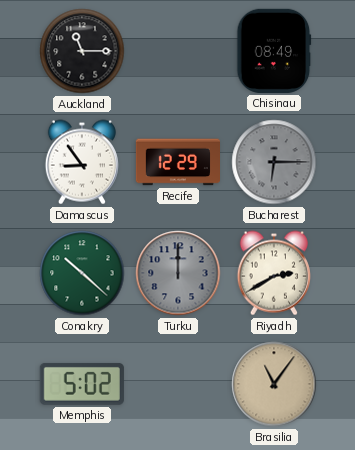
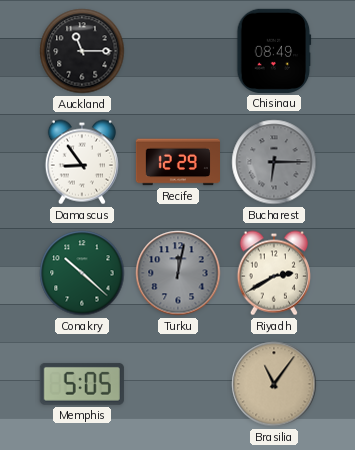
Turku: 12:00 -> 12:02
Memphis: 5:02 -> 5:05
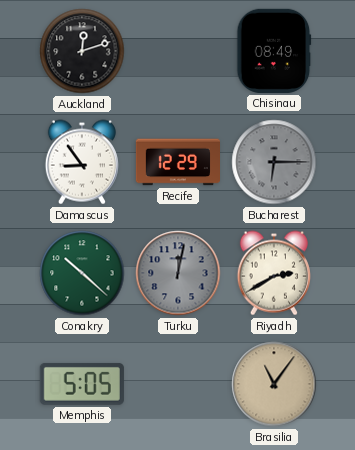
Auckland: 11:15 -> 12:12
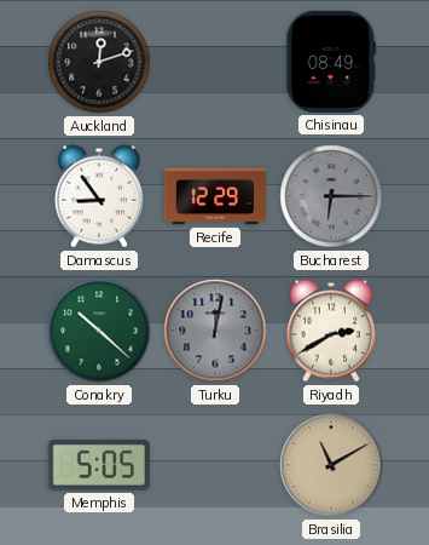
Brasilia: 11:06 -> 11:10
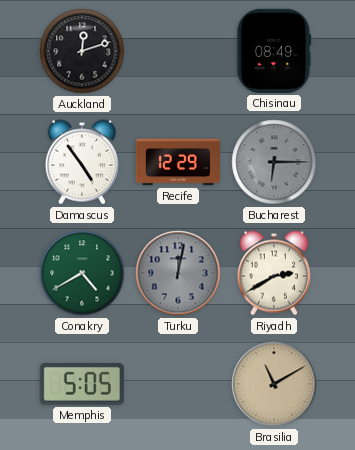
Damascus: 8:54 -> 4:54
Conakry: 10:22 -> 4:40
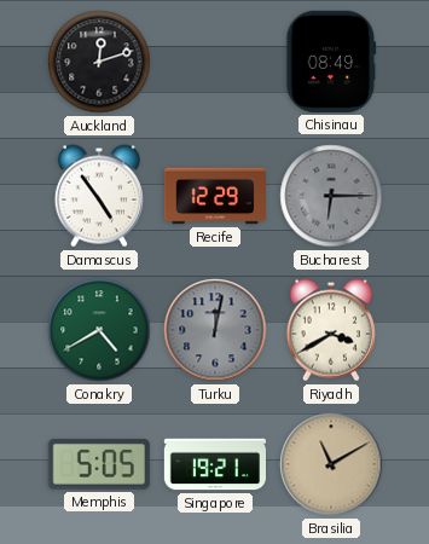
Riyadh: 2:40 -> 3:40
Singapore: none -> 19:21
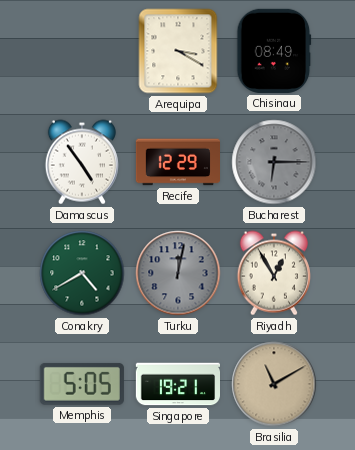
Auckland: 12:12 -> none
Arequipa: none -> 3:20
Riyadh: 3:40 -> 12:55
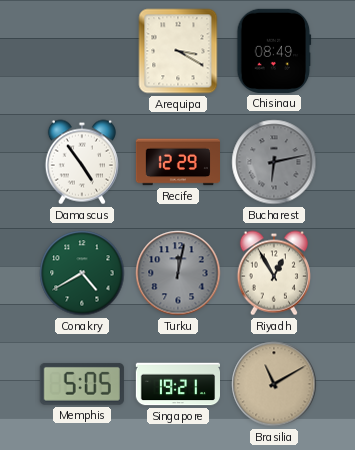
Bucharest: 6:15 -> 6:13
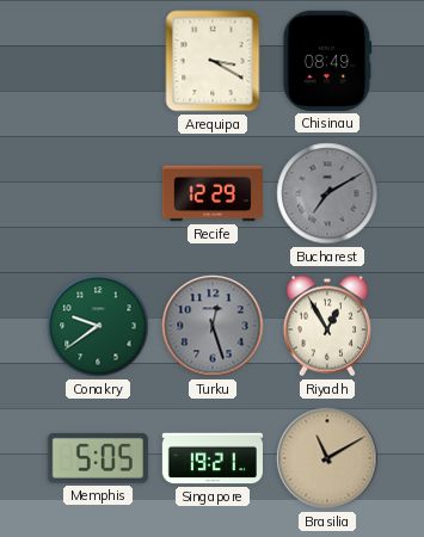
Damascus: 4:54 -> none
Bucharest: 6:13 -> 7:10
Conakry: 4:40 -> 9:39
Turku: 12:02 -> 12:27
